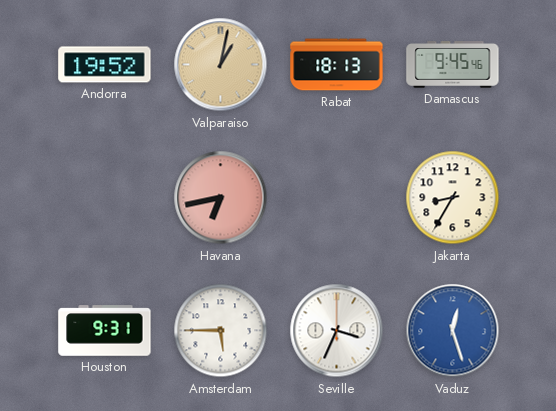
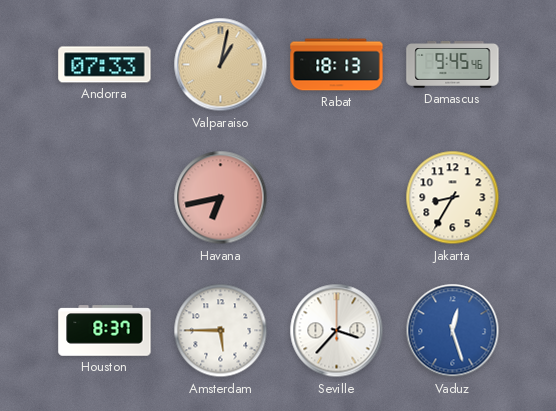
Andorra: 19:52 -> 07:33
Houston: 9:31 -> 8:37
Seville: 3:34 -> 3:37
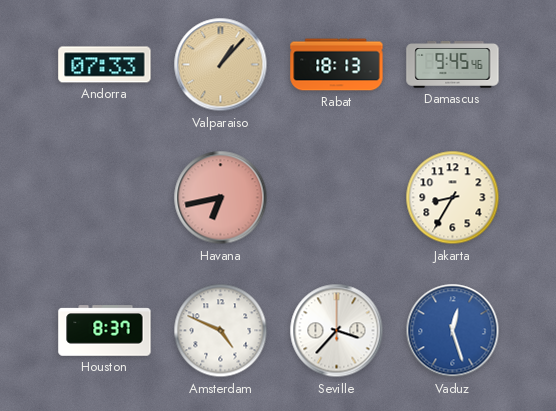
Valparaiso: 1:02 -> 1:07
Amsterdam: 5:45 -> 4:49
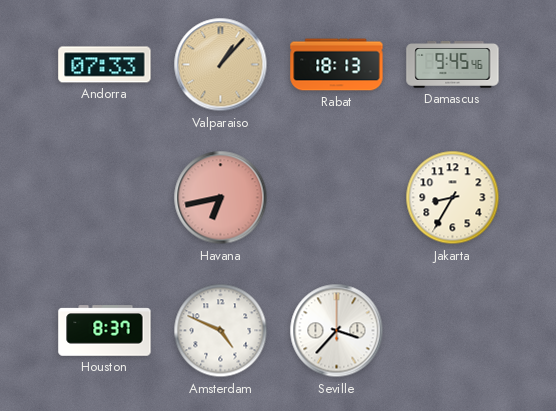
Vaduz: 12:27 -> none
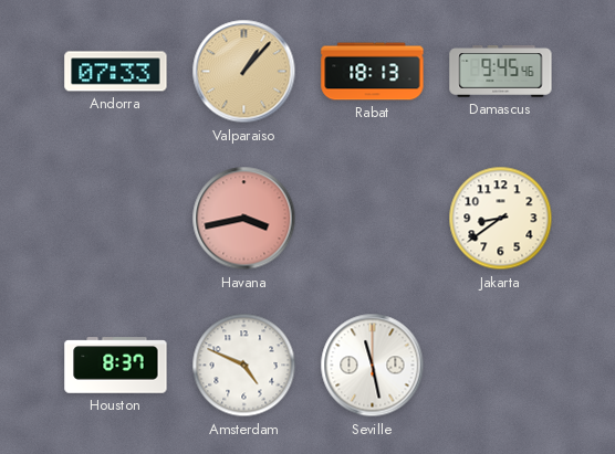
Havana: 6:43 -> 3:43
Jakarta: 8:35 -> 8:39
Seville: 3:37 -> 11:28
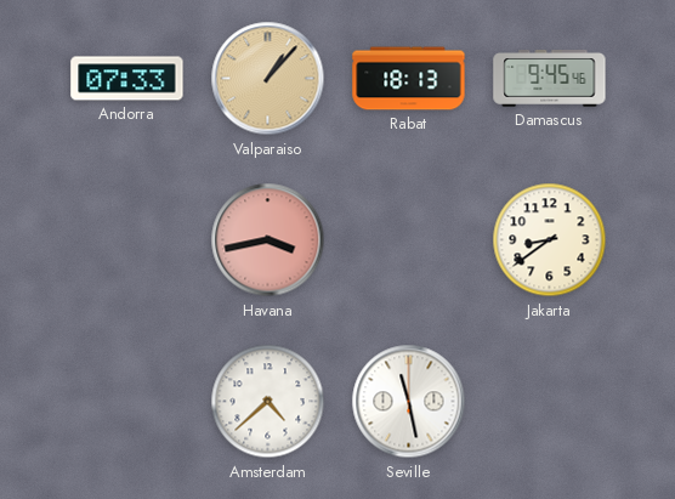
Houston: 8:37 -> none
Amsterdam: 4:49 -> 4:38
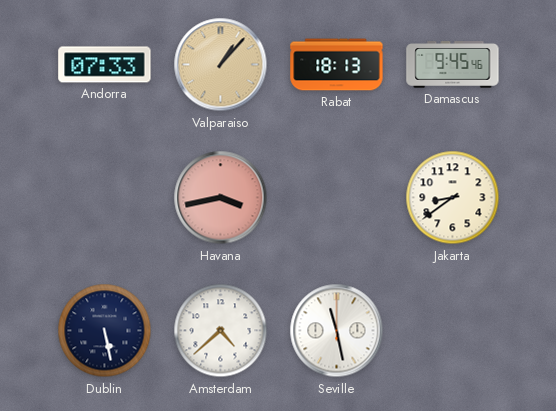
Dublin: none -> 5:28
